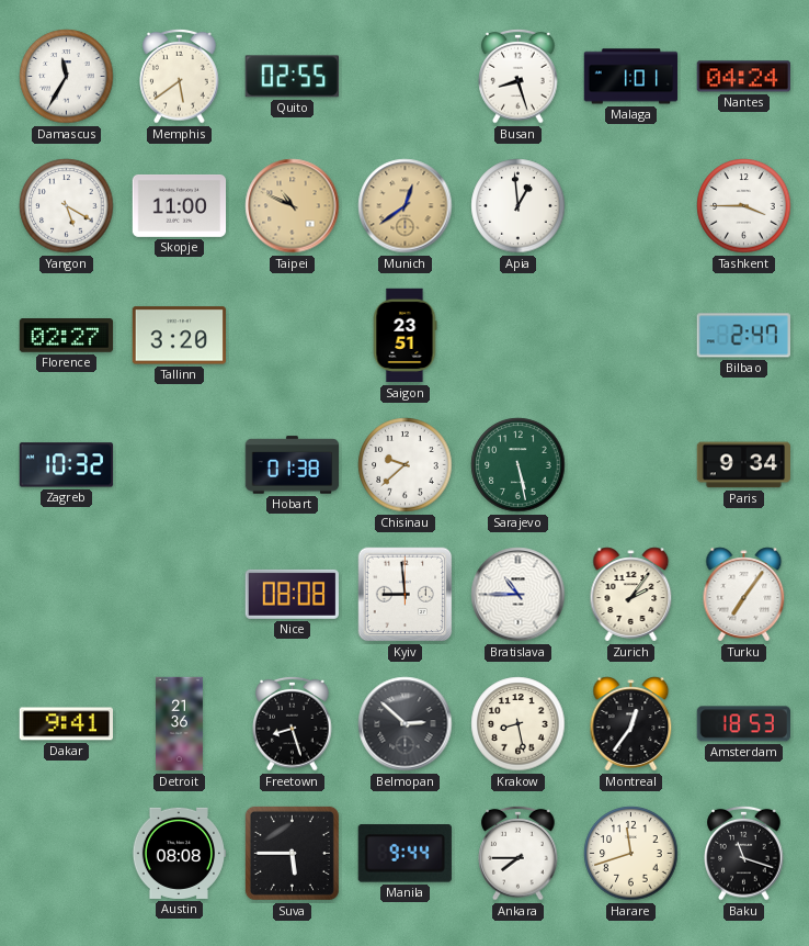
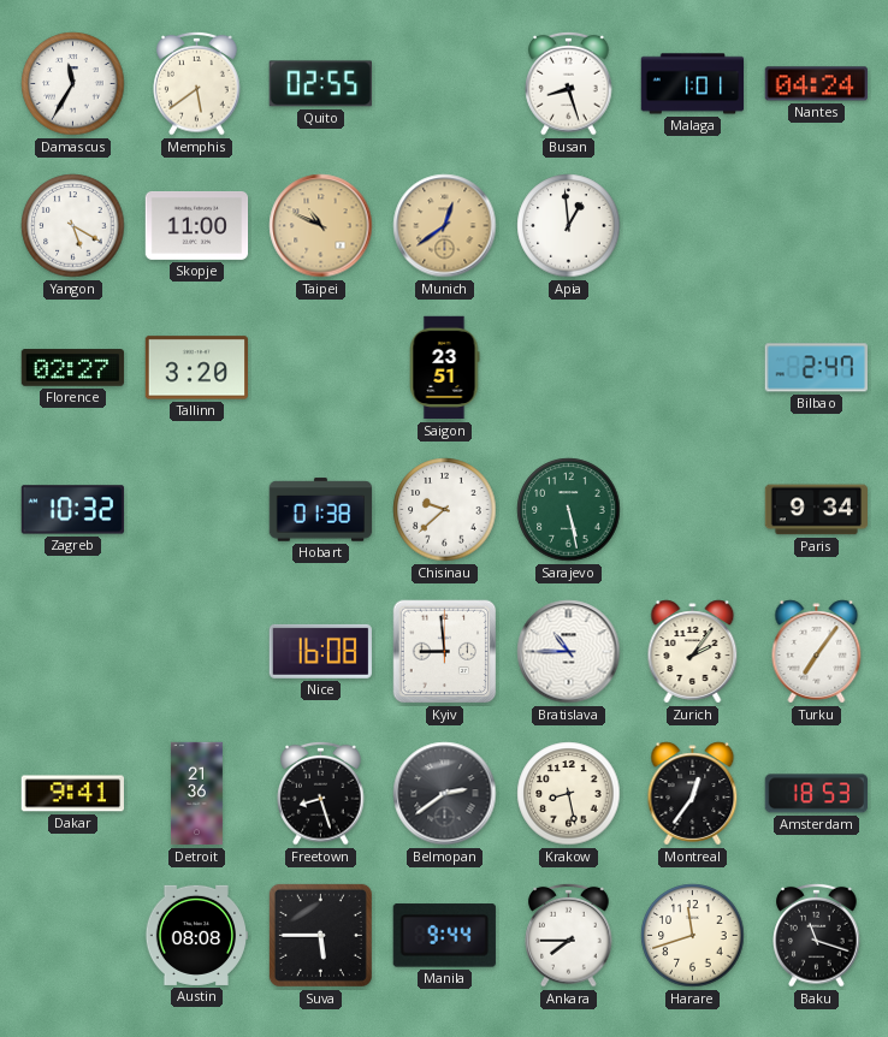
Tashkent: 3:45 -> none
Nice: 08:08 -> 16:08
Belmopan: 2:52 -> 2:39
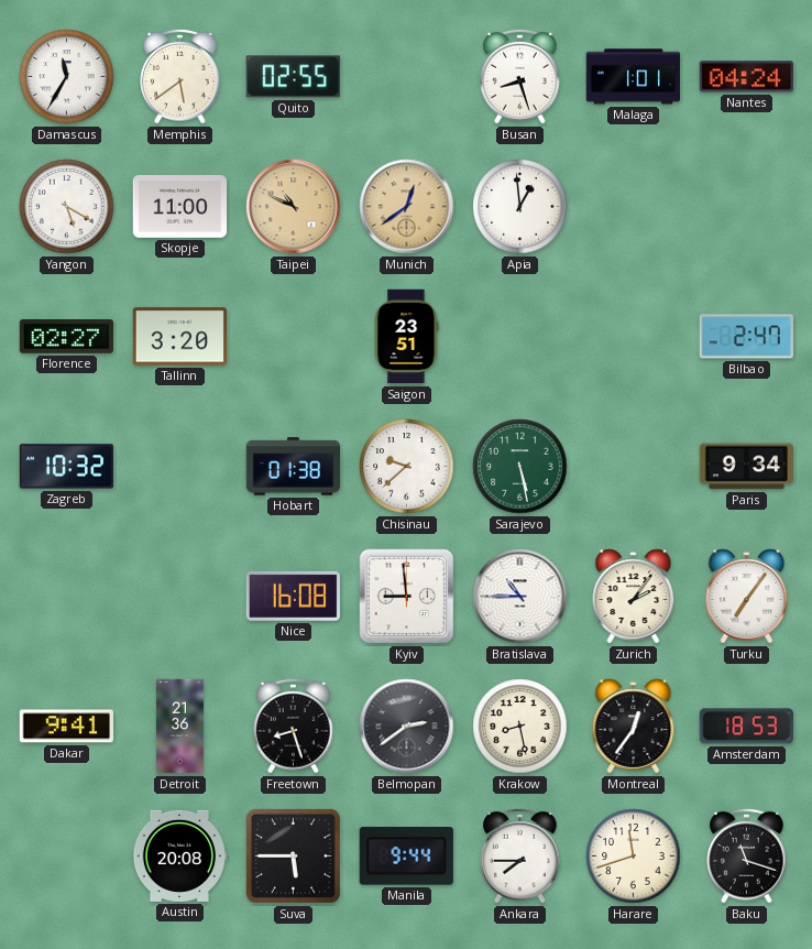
Austin: 08:08 -> 20:08
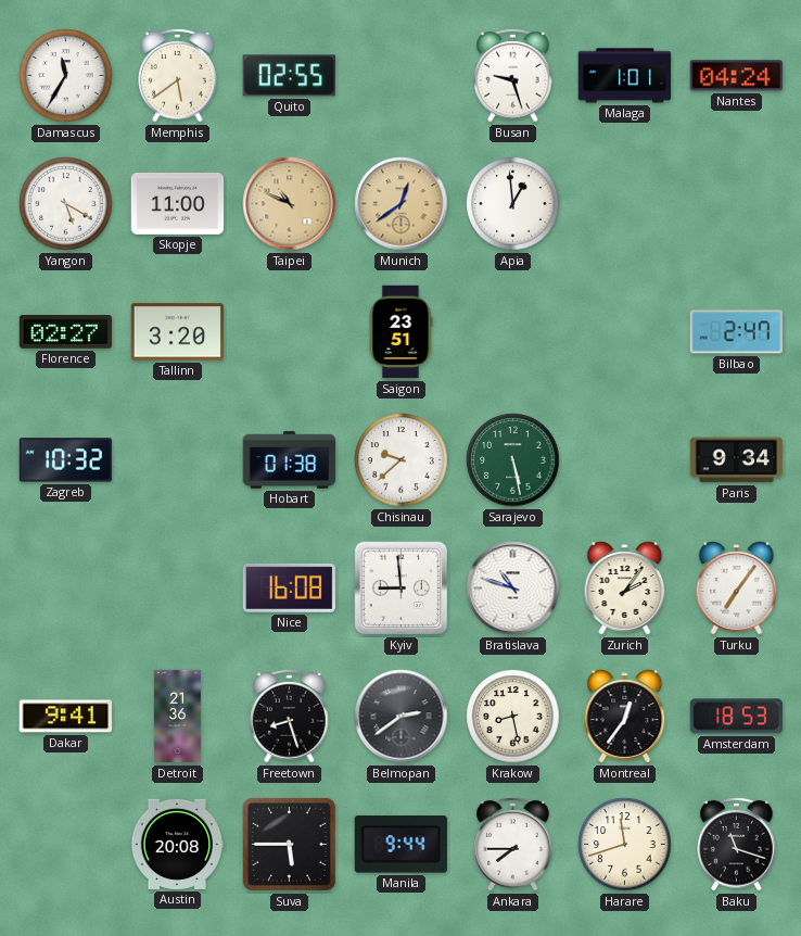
Busan: 8:27 -> 9:27
Bratislava: 10:45 -> 10:48
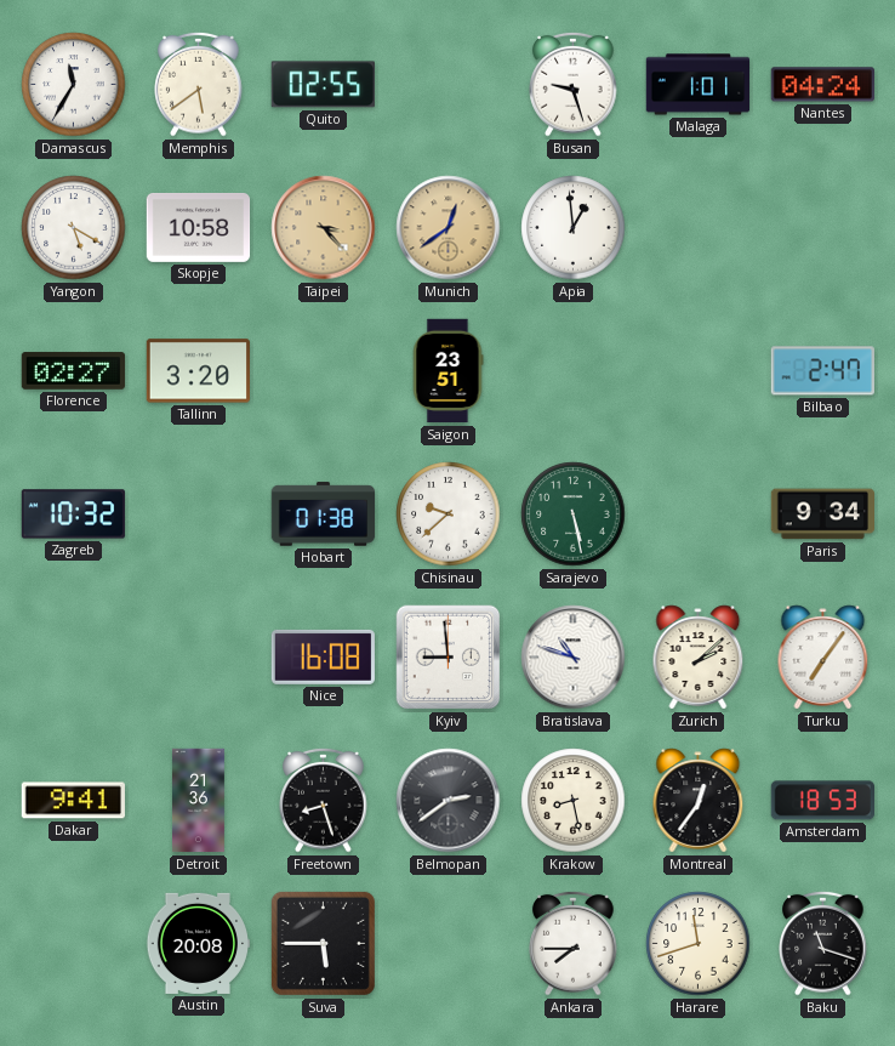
Skopje: 11:00 -> 10:58
Taipei: 10:49 -> 3:23
Zurich: 2:06 -> 2:08
Manila: 9:44 -> none
